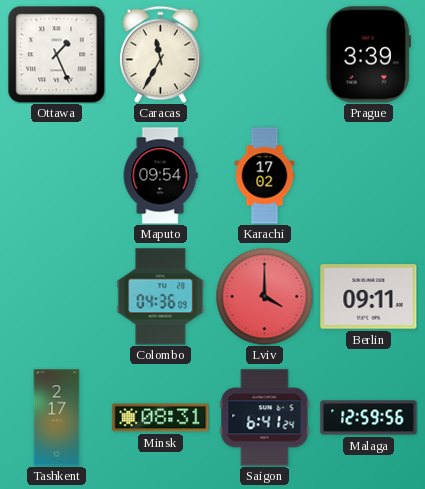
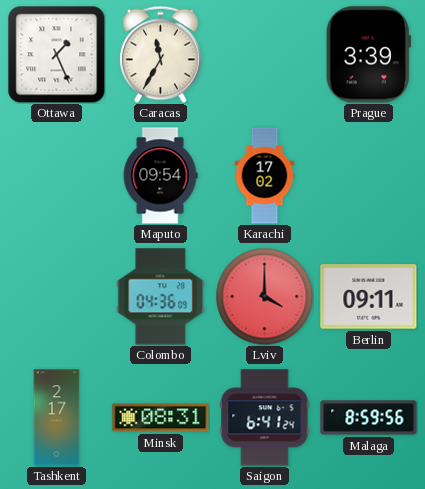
Malaga: 12:59 -> 8:59
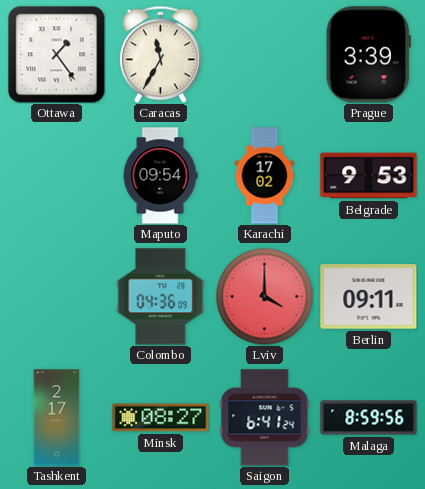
Ottawa: 1:26 -> 1:24
Belgrade: none -> 9:53
Minsk: 08:31 -> 08:27
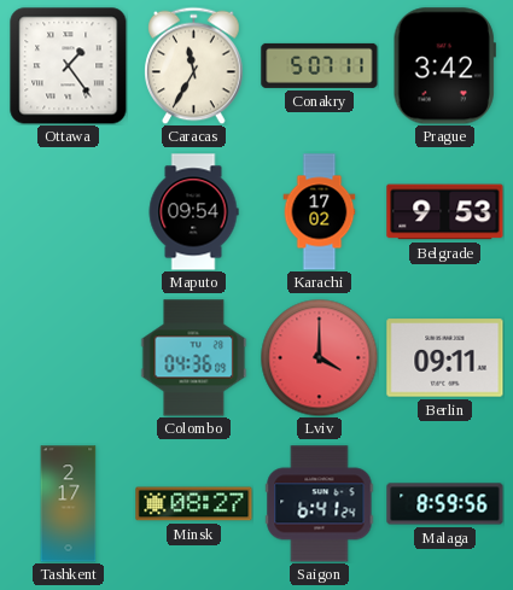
Conakry: none -> 5:07
Prague: 3:39 -> 3:42
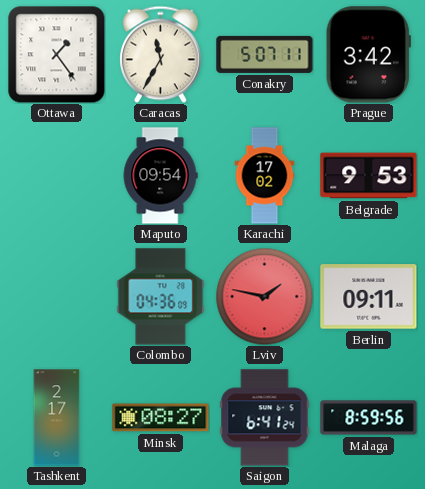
Lviv: 4:00 -> 1:47
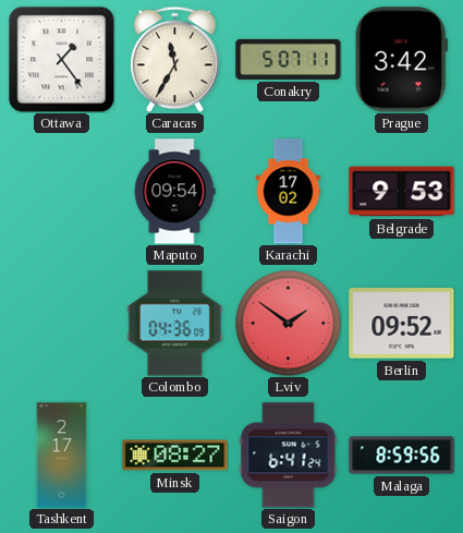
Lviv: 1:47 -> 1:51
Berlin: 09:11 -> 09:52
